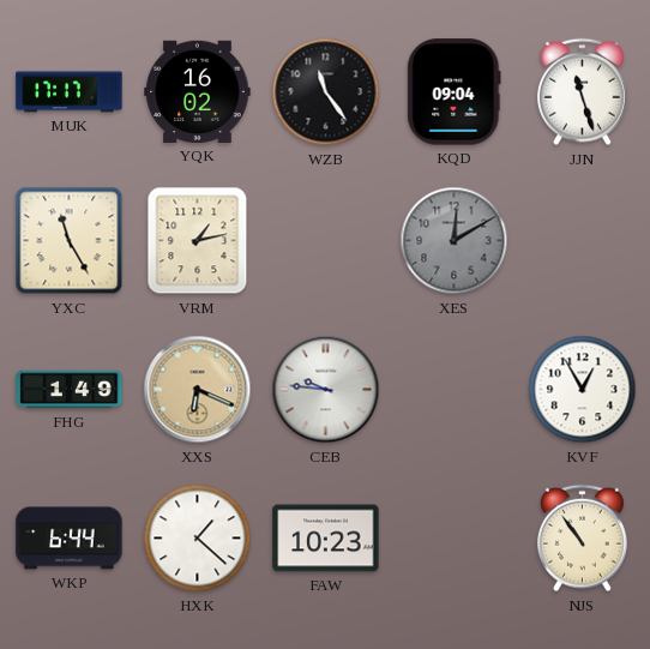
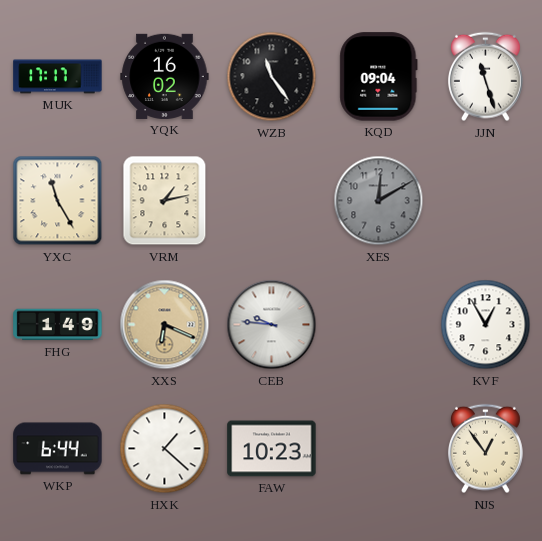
NJS: 10:54 -> 12:54
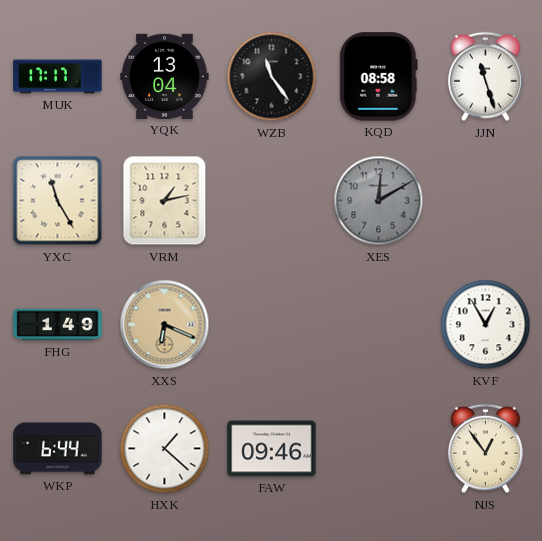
YQK: 16:02 -> 13:04
KQD: 09:04 -> 08:58
CEB: 9:46 -> none
FAW: 10:23 -> 09:46
